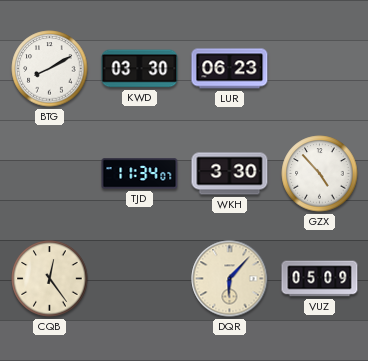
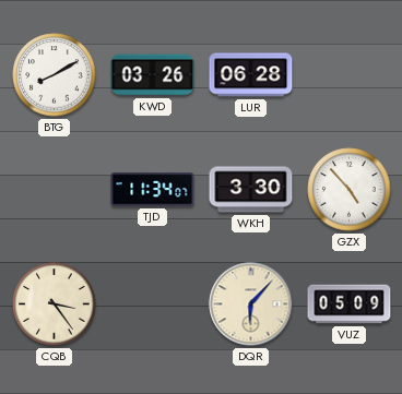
KWD: 03:30 -> 03:26
LUR: 06:23 -> 06:28
CQB: 12:24 -> 3:24
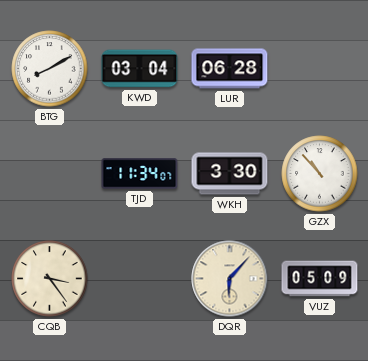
KWD: 03:26 -> 03:04
GZX: 4:53 -> 10:53
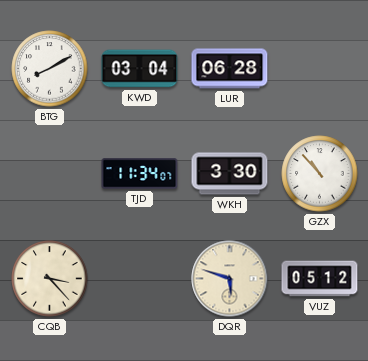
CQB: 3:24 -> 3:23
DQR: 6:07 -> 5:48
VUZ: 05:09 -> 05:12
